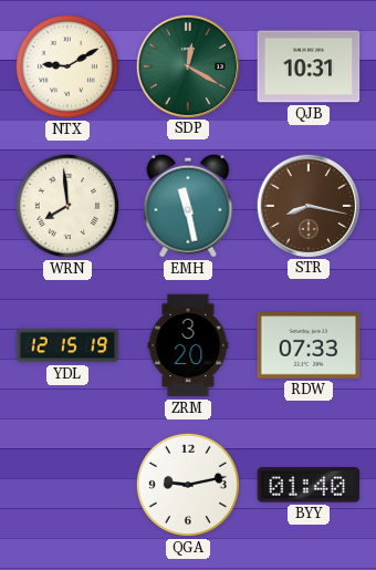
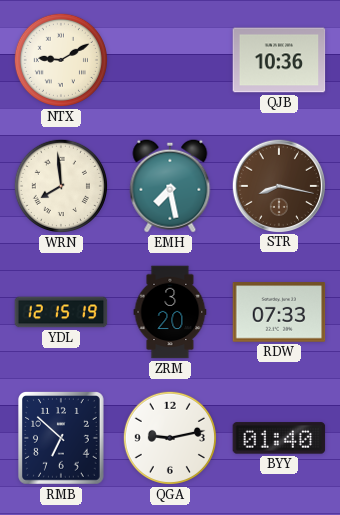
SDP: 12:20 -> none
QJB: 10:31 -> 10:36
EMH: 11:28 -> 7:28
RMB: none -> 6:52
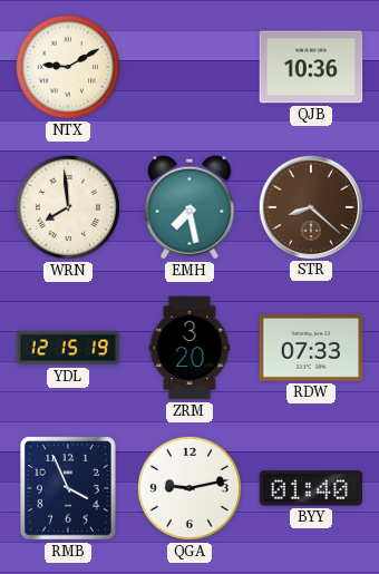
STR: 8:17 -> 8:22
RMB: 6:52 -> 3:56
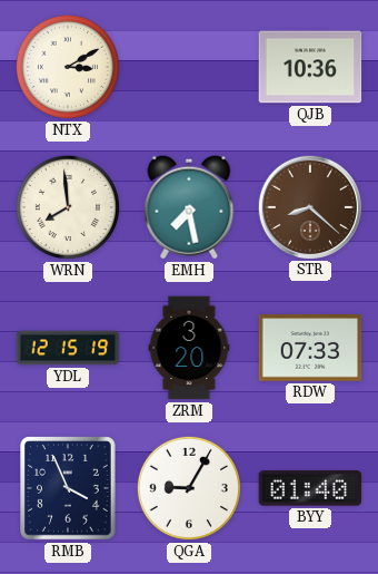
NTX: 9:10 -> 3:10
QGA: 9:13 -> 9:05
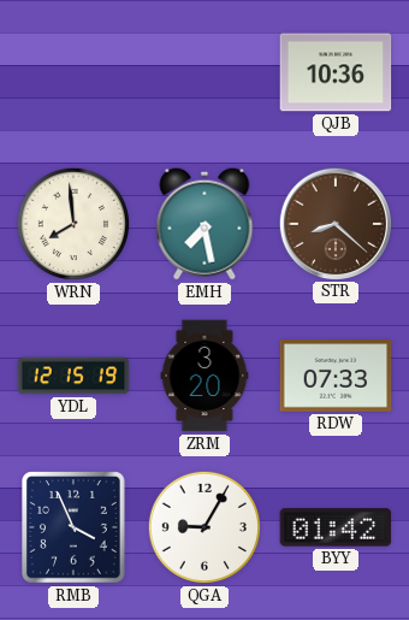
NTX: 3:10 -> none
BYY: 01:40 -> 01:42
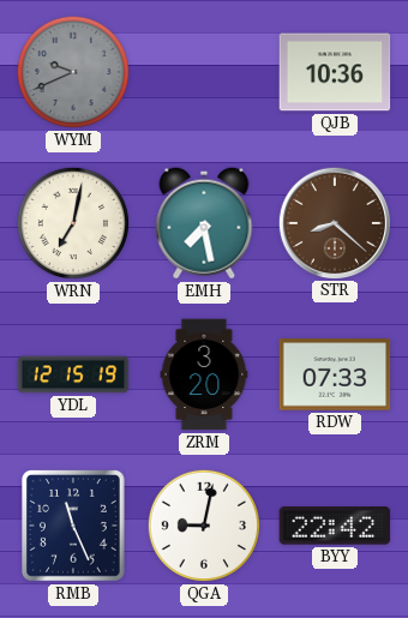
WYM: none -> 9:41
WRN: 7:59 -> 7:02
RMB: 3:56 -> 11:26
QGA: 9:05 -> 9:02
BYY: 01:42 -> 22:42
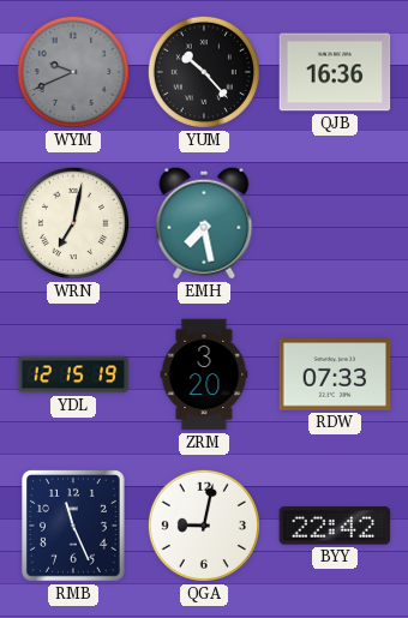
YUM: none -> 10:23
QJB: 10:36 -> 16:36
STR: 8:22 -> none
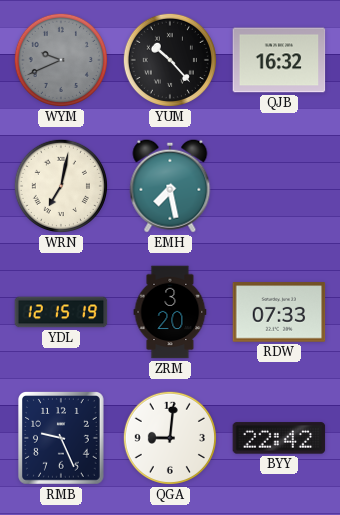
QJB: 16:36 -> 16:32
RMB: 11:26 -> 9:26
QGA: 9:02 -> 9:01
